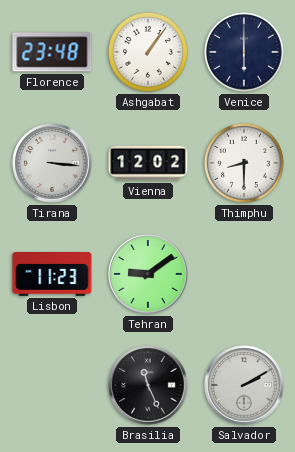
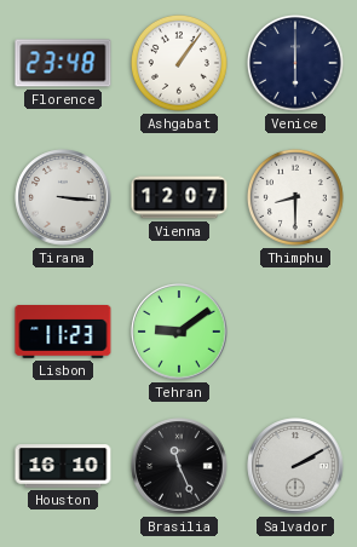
Vienna: 12:02 -> 12:07
Houston: none -> 16:10
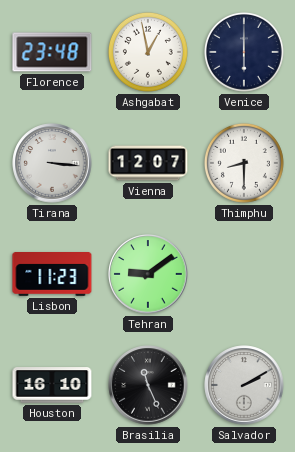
Ashgabat: 1:06 -> 12:58
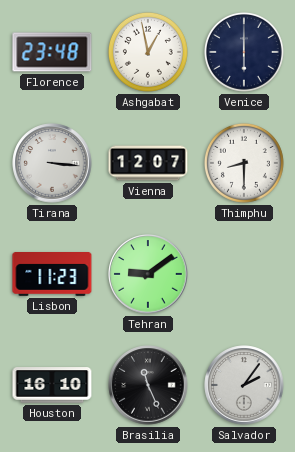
Salvador: 2:10 -> 2:06
